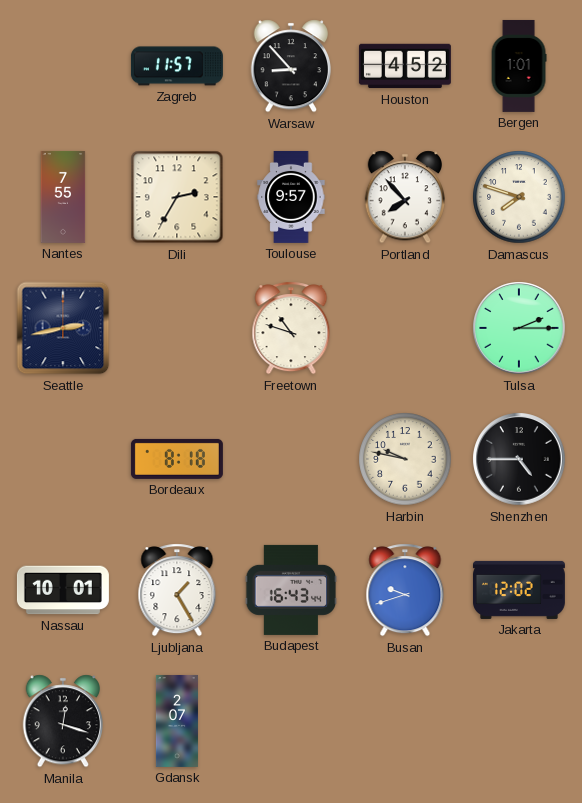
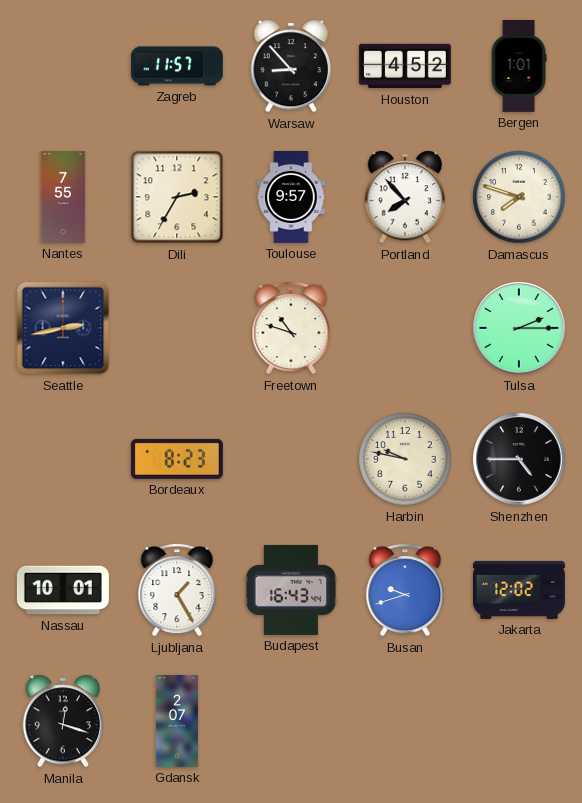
Bordeaux: 8:18 -> 8:23
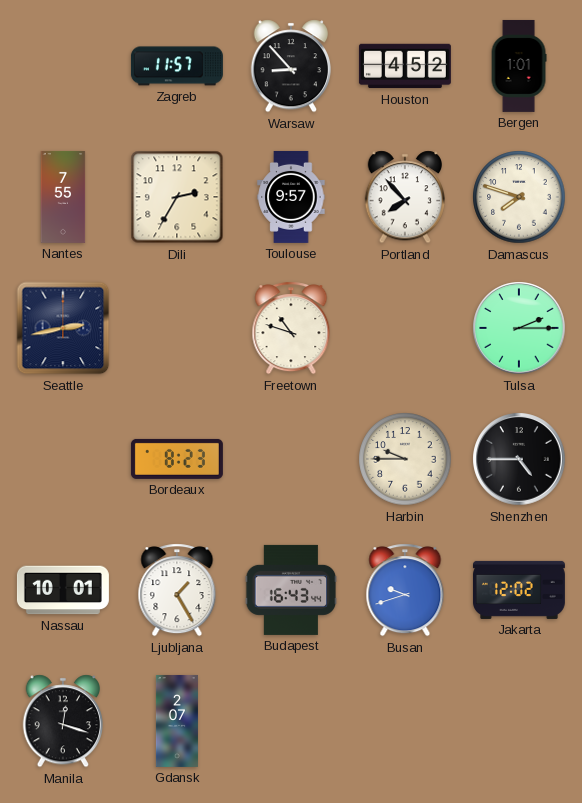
Harbin: 9:47 -> 9:45
